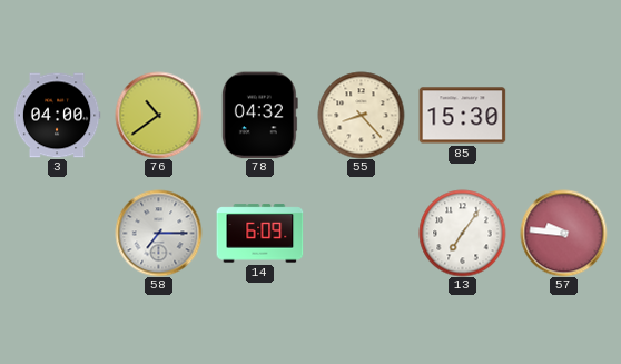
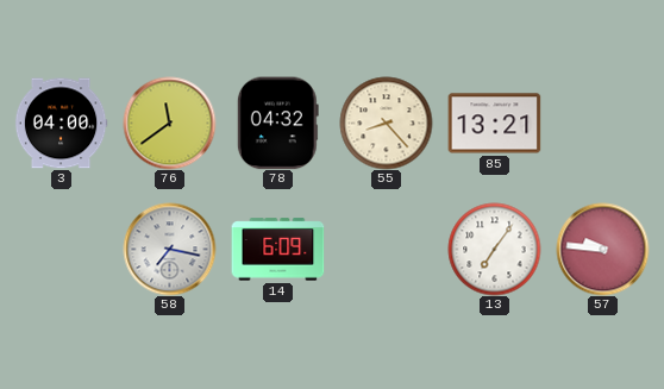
76: 10:39 -> 11:39
85: 15:30 -> 13:21
58: 7:15 -> 7:17
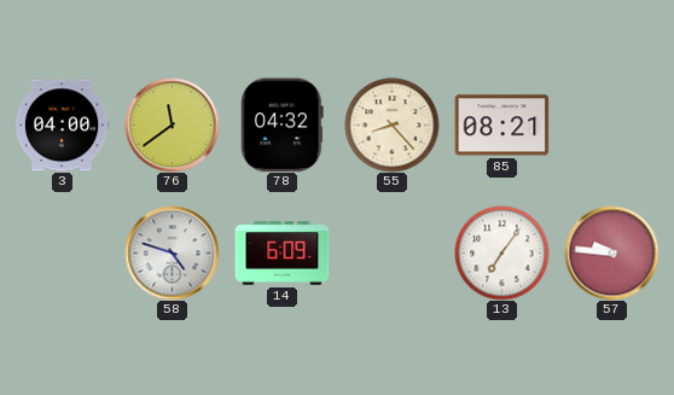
85: 13:21 -> 08:21
58: 7:17 -> 4:48
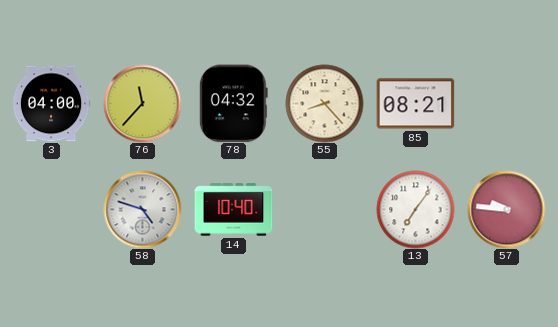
76: 11:39 -> 11:37
14: 6:09 -> 10:40
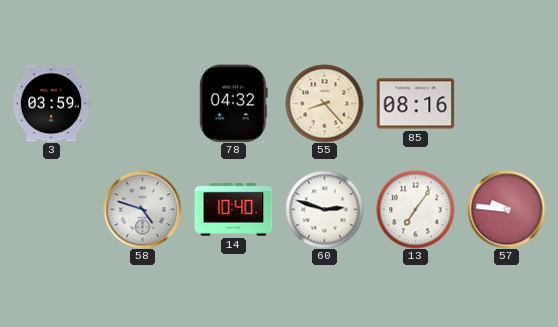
3: 04:00 -> 03:59
76: 11:37 -> none
85: 08:21 -> 08:16
60: none -> 2:48
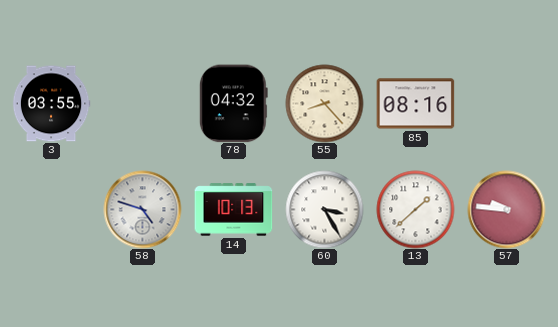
3: 03:59 -> 03:55
14: 10:40 -> 10:13
60: 2:48 -> 3:25
13: 7:06 -> 1:38
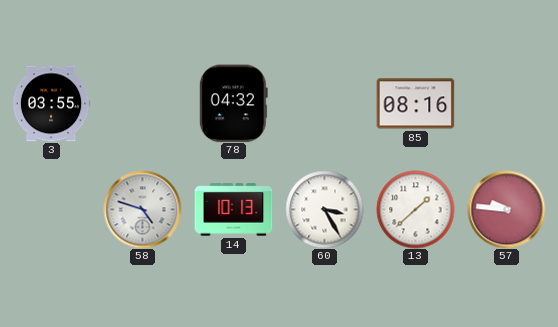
55: 8:23 -> none
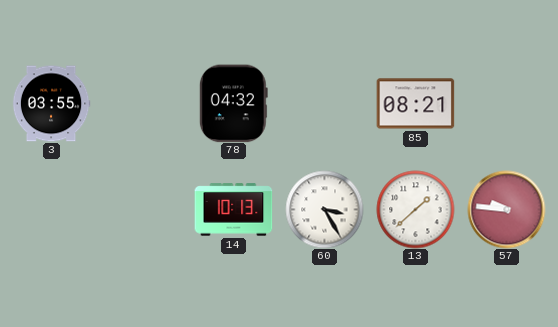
85: 08:16 -> 08:21
58: 4:48 -> none
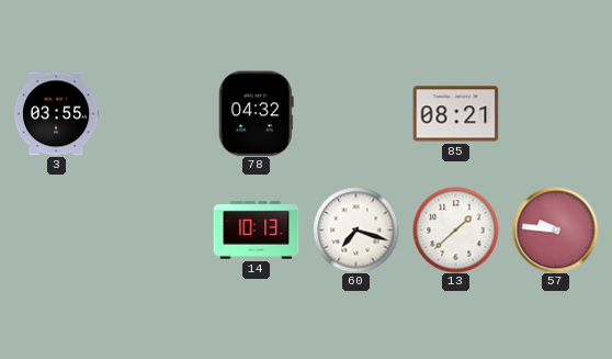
60: 3:25 -> 7:18
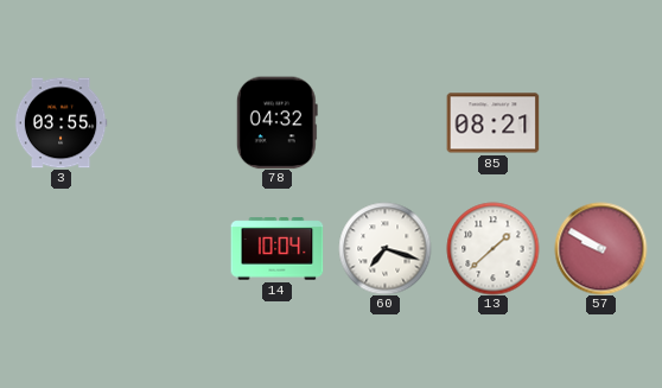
14: 10:13 -> 10:04
57: 9:46 -> 9:50
